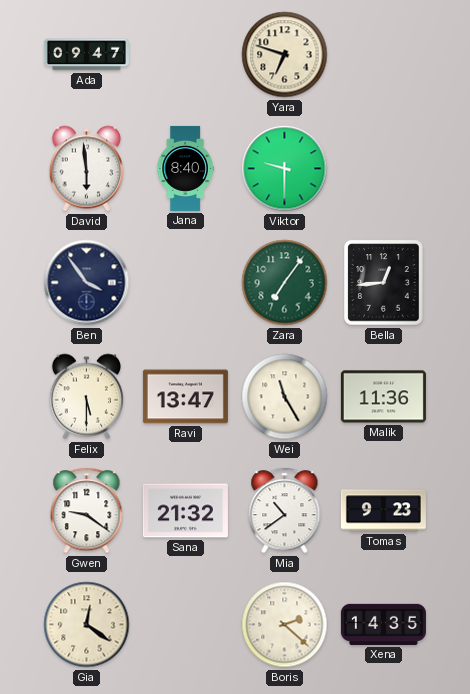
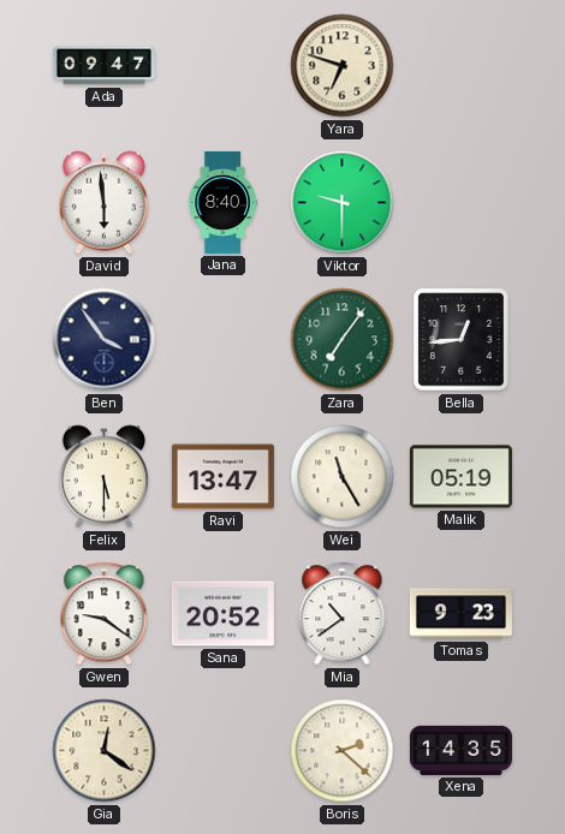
Malik: 11:36 -> 05:19
Sana: 21:32 -> 20:52
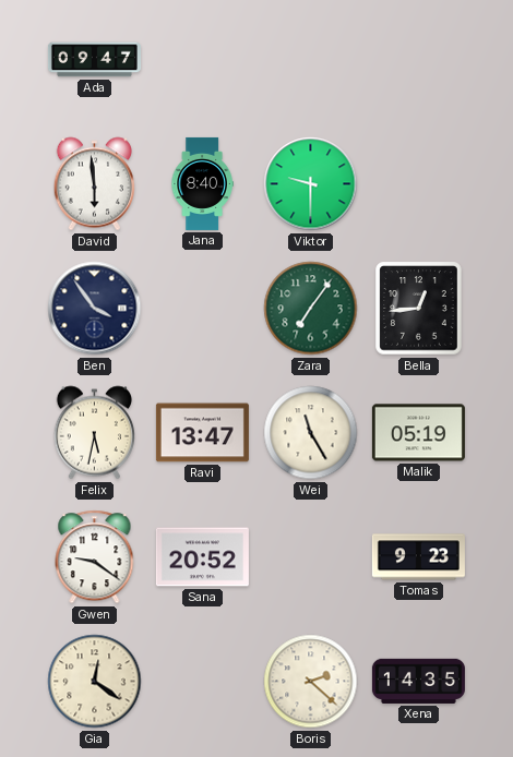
Yara: 6:48 -> none
Felix: 5:30 -> 5:32
Mia: 10:39 -> none
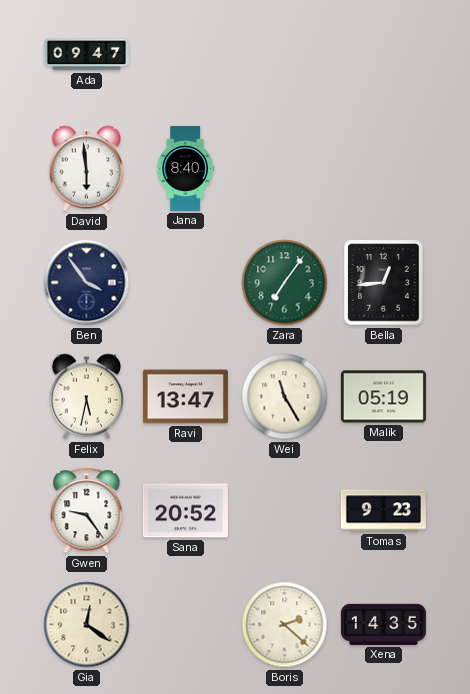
Viktor: 9:30 -> none
Gwen: 9:21 -> 9:24
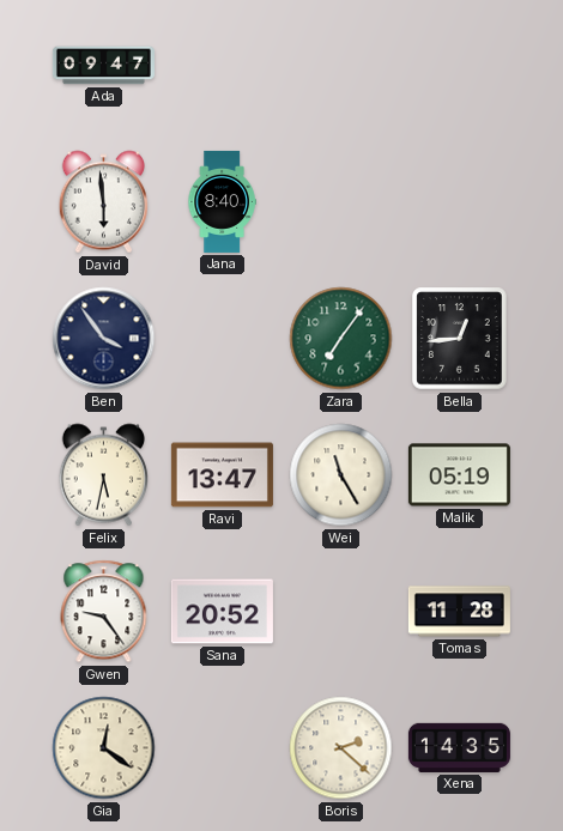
Tomas: 9:23 -> 11:28
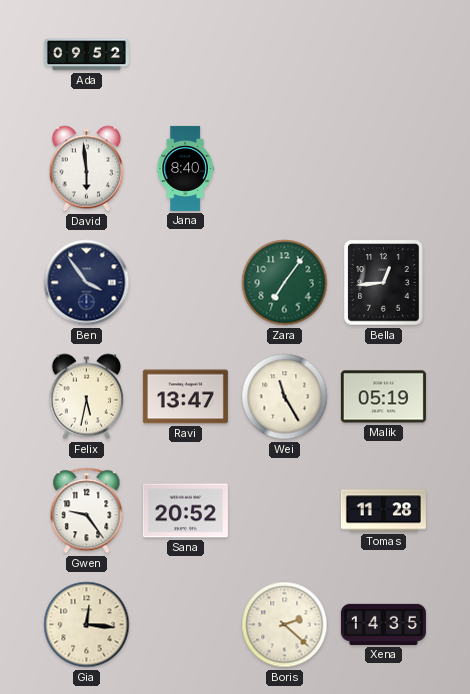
Ada: 09:47 -> 09:52
Gia: 12:21 -> 12:16
